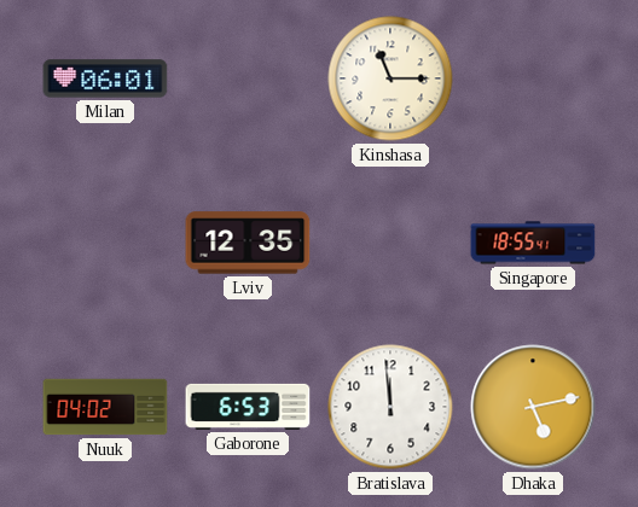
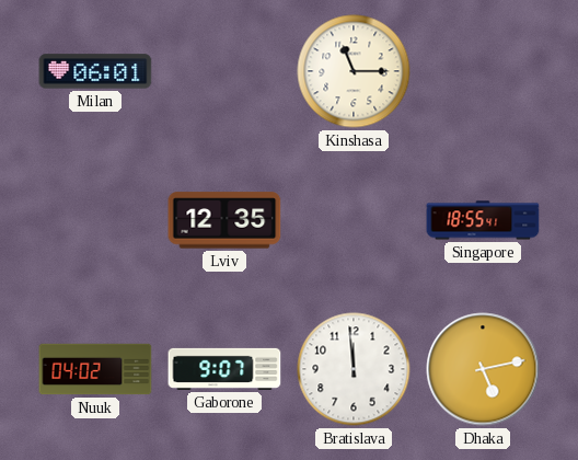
Gaborone: 6:53 -> 9:07
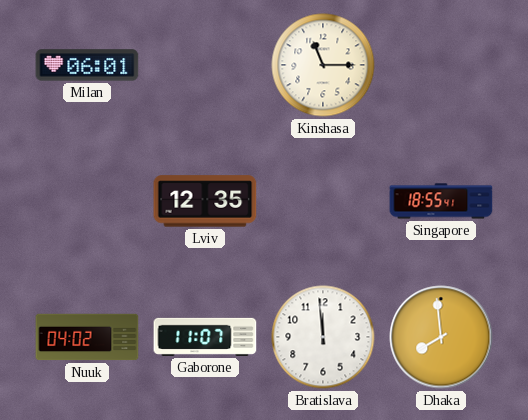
Gaborone: 9:07 -> 11:07
Dhaka: 5:13 -> 7:59
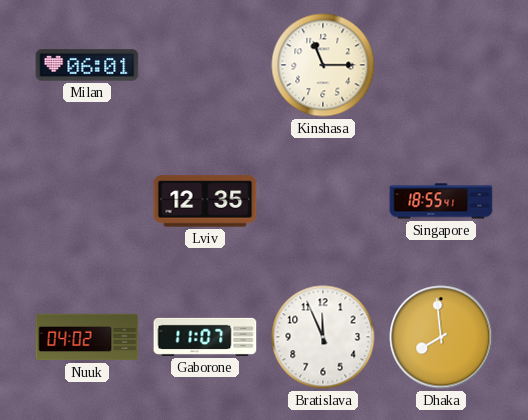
Bratislava: 11:59 -> 11:56
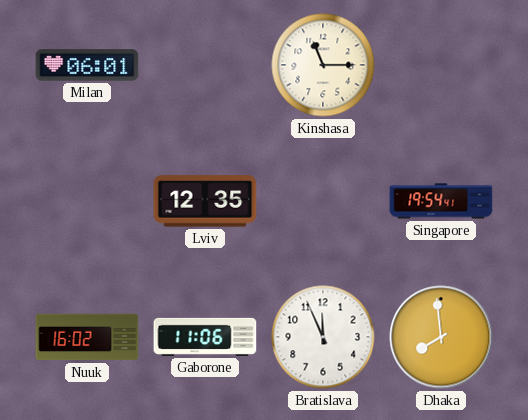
Singapore: 18:55 -> 19:54
Nuuk: 04:02 -> 16:02
Gaborone: 11:07 -> 11:06
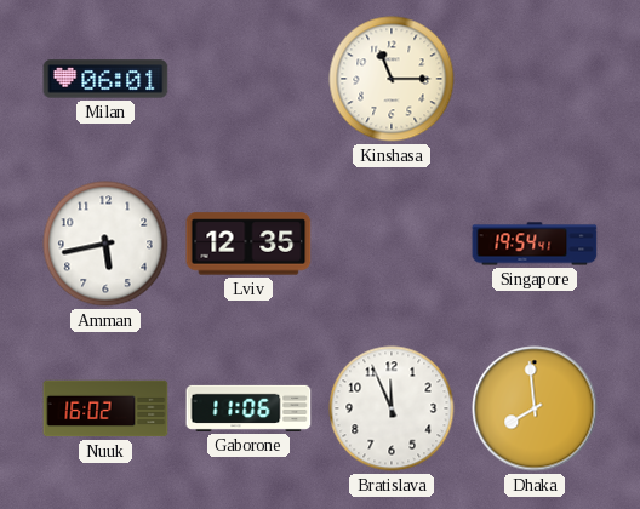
Amman: none -> 5:43
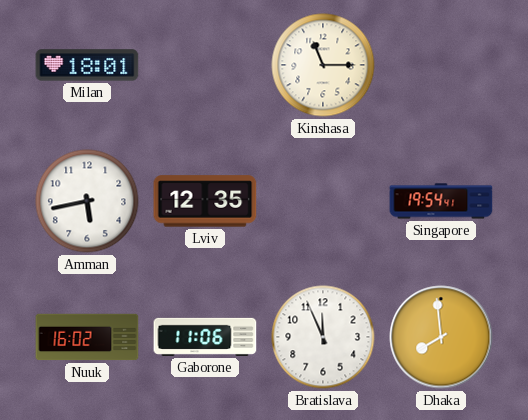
Milan: 06:01 -> 18:01
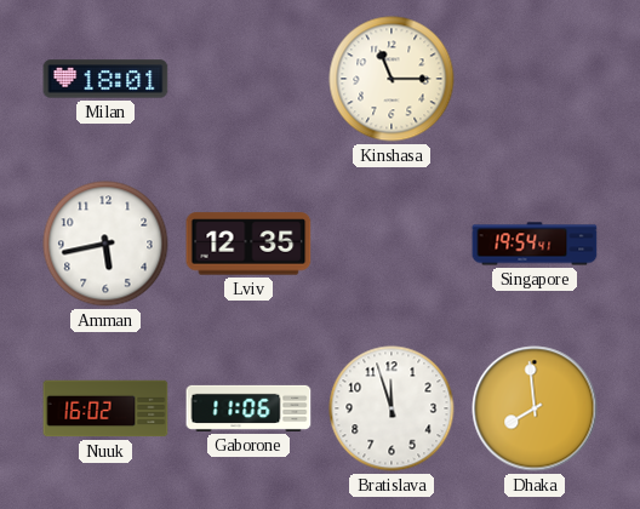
Bratislava: 11:56 -> 11:57
